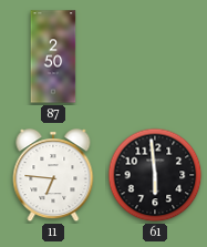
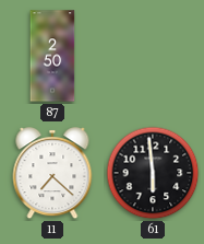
11: 6:46 -> 7:22
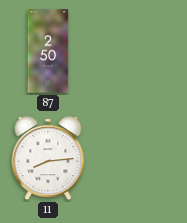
11: 7:22 -> 8:14
61: 5:59 -> none
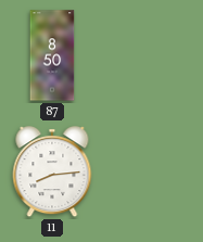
87: 2:50 -> 8:50
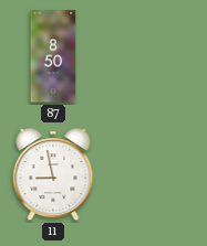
11: 8:14 -> 8:58
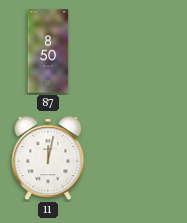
11: 8:58 -> 12:02
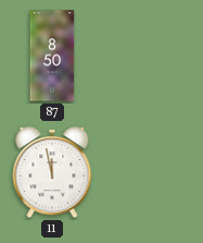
11: 12:02 -> 11:58
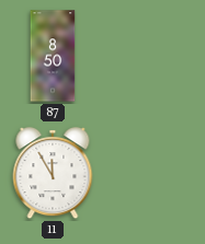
11: 11:58 -> 11:55
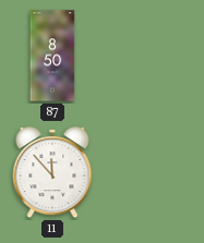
11: 11:55 -> 11:53
